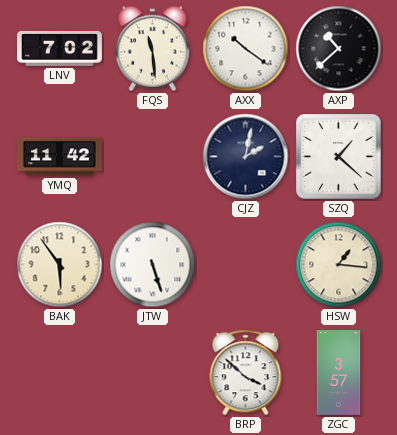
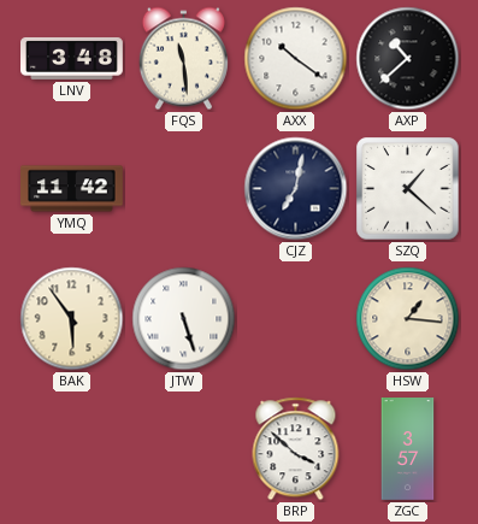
LNV: 7:02 -> 3:48
CJZ: 2:02 -> 7:02
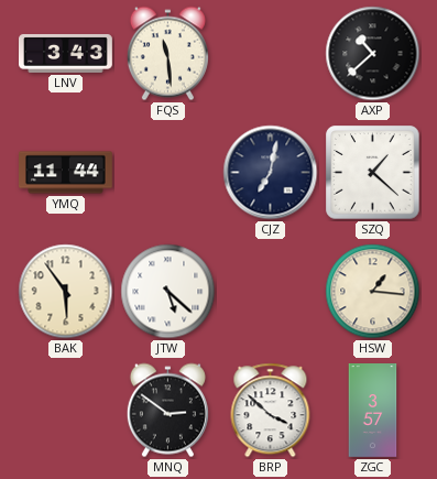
LNV: 3:48 -> 3:43
AXX: 10:21 -> none
YMQ: 11:42 -> 11:44
JTW: 5:27 -> 5:22
MNQ: none -> 2:51
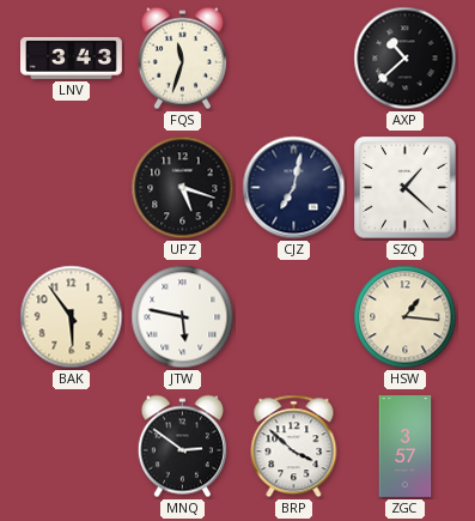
FQS: 11:29 -> 11:33
YMQ: 11:44 -> none
UPZ: none -> 5:18
JTW: 5:22 -> 5:47
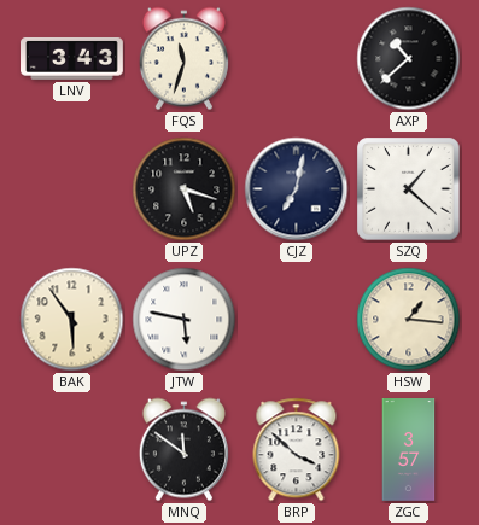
MNQ: 2:51 -> 11:51
